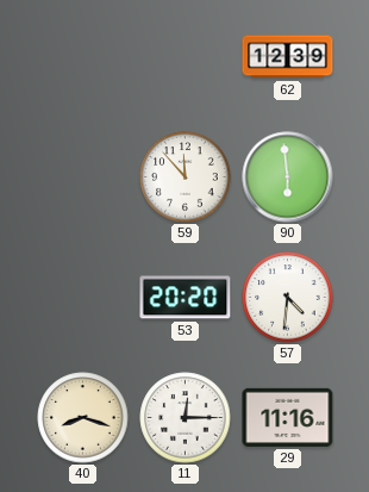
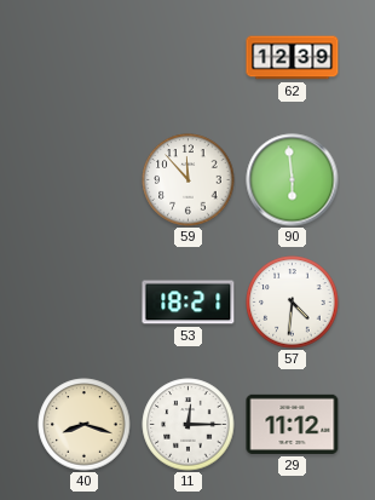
53: 20:20 -> 18:21
29: 11:16 -> 11:12
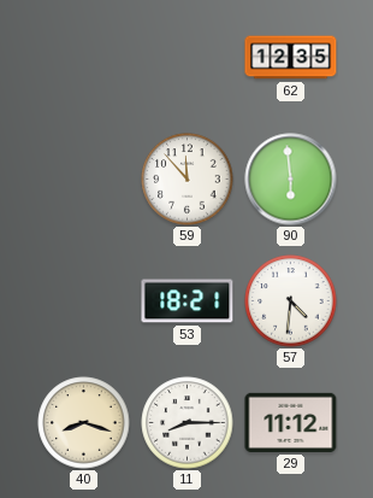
62: 12:39 -> 12:35
11: 12:15 -> 8:15
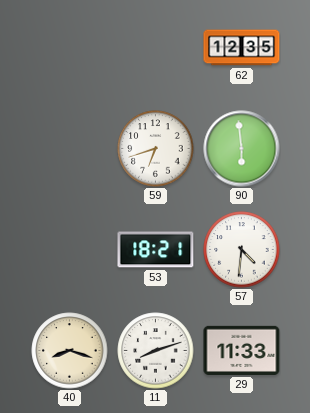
59: 11:53 -> 6:42
11: 8:15 -> 8:12
29: 11:12 -> 11:33
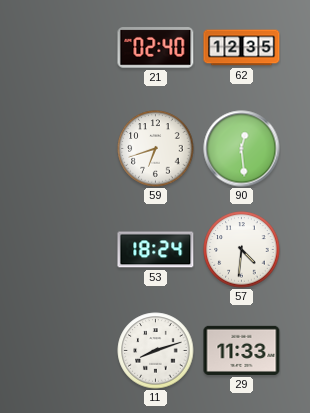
21: none -> 02:40
90: 5:59 -> 12:29
53: 18:21 -> 18:24
40: 8:18 -> none
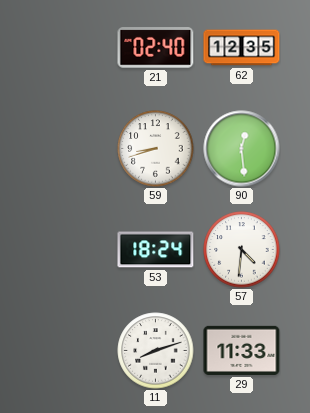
59: 6:42 -> 8:42
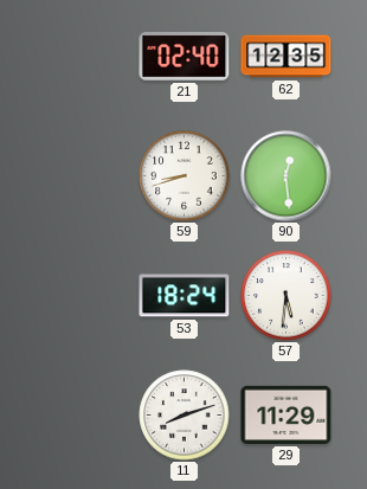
57: 4:31 -> 5:31
29: 11:33 -> 11:29
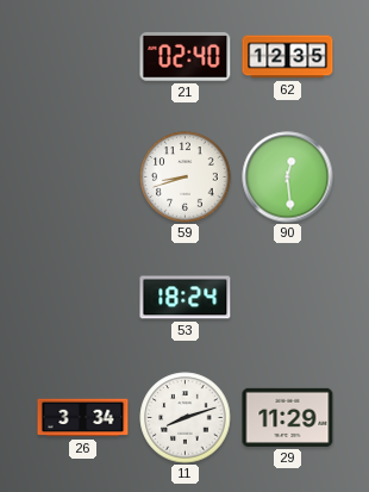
57: 5:31 -> none
26: none -> 3:34
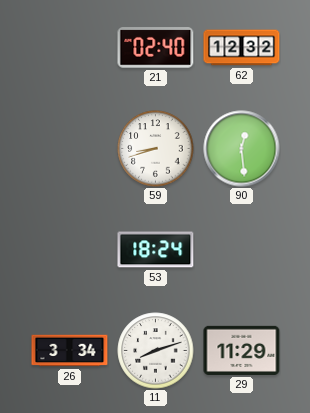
62: 12:35 -> 12:32
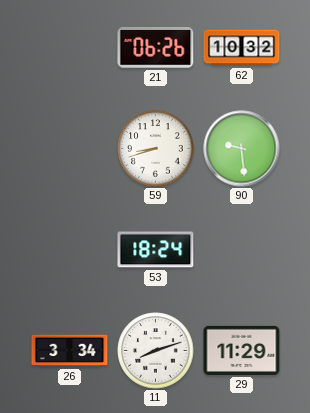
21: 02:40 -> 06:26
62: 12:32 -> 10:32
90: 12:29 -> 9:29
